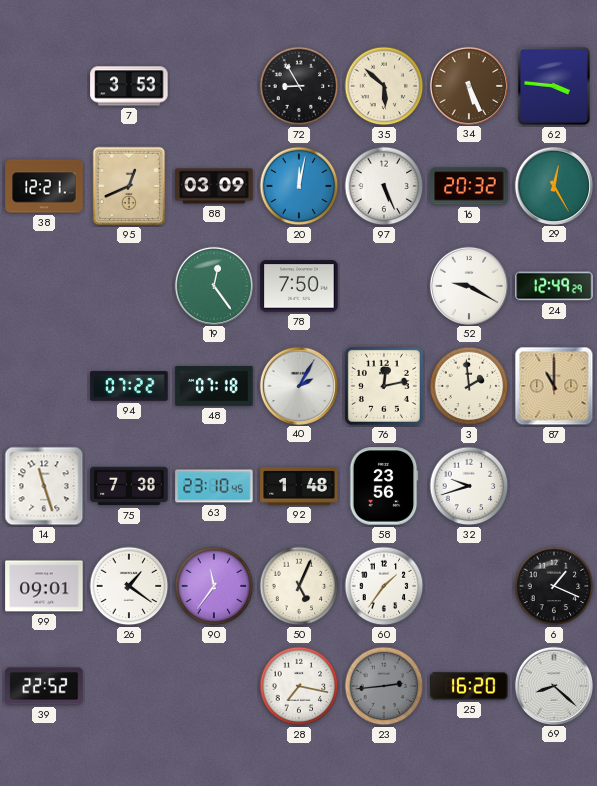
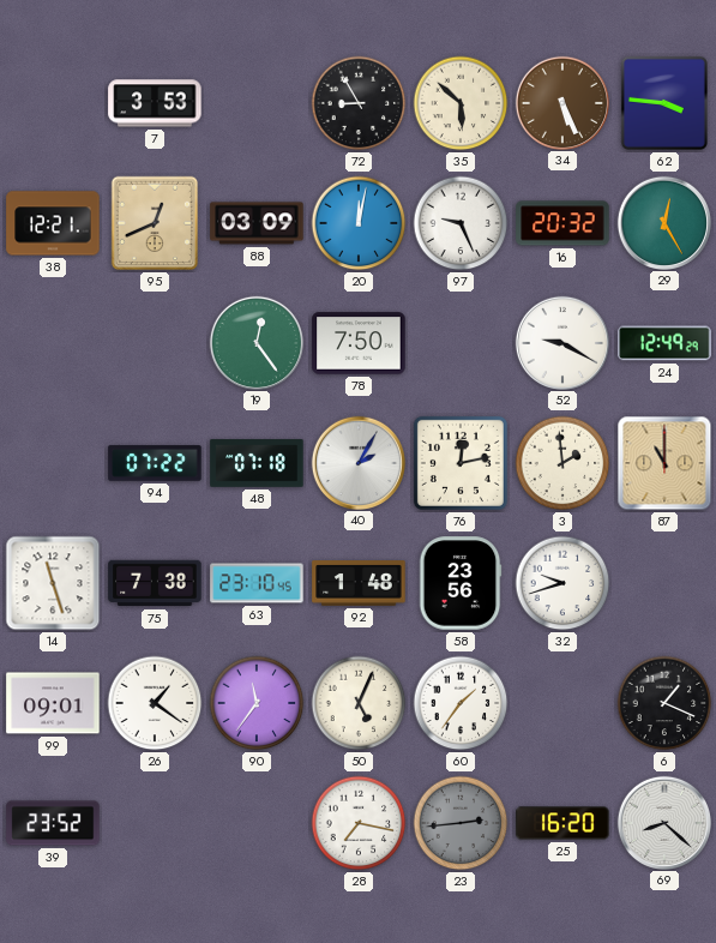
97: 5:26 -> 9:26
39: 22:52 -> 23:52
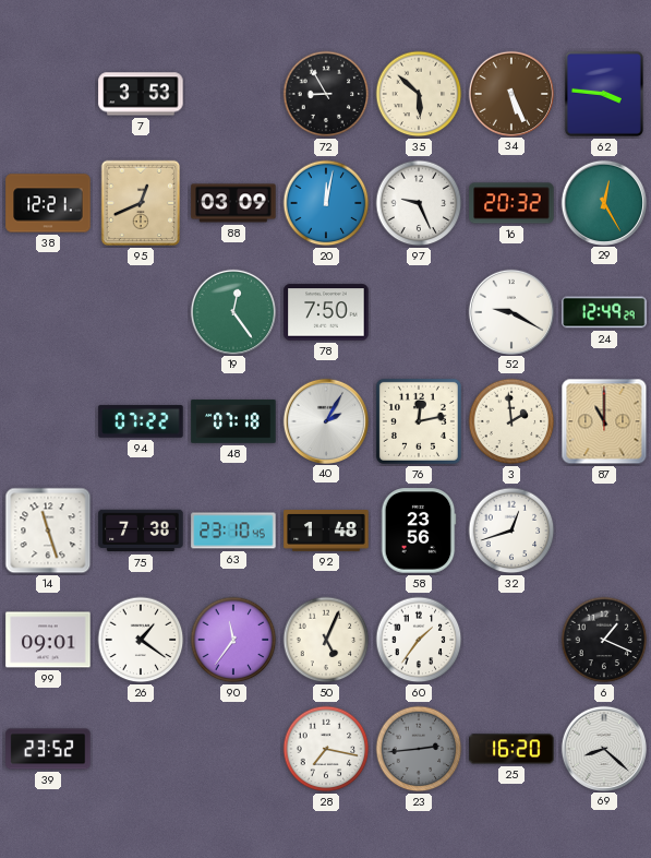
32: 9:42 -> 12:42
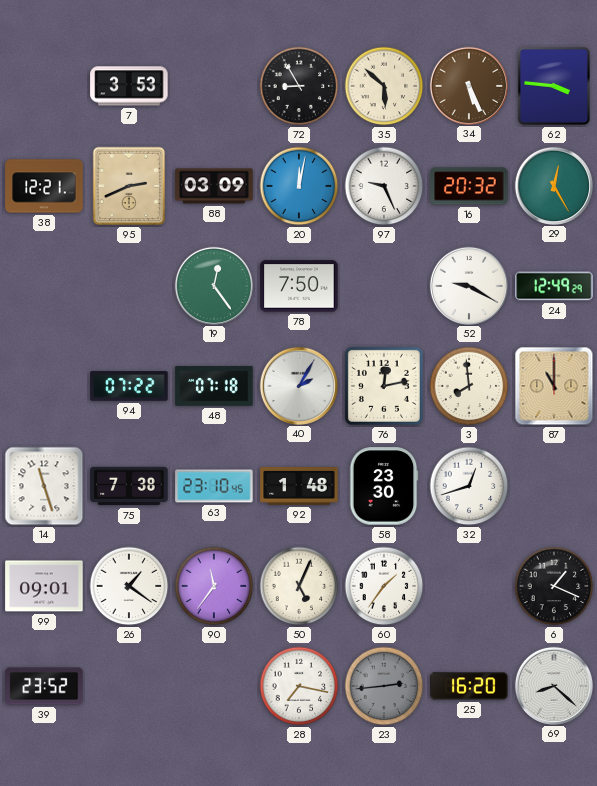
95: 12:41 -> 2:41
3: 1:59 -> 7:59
58: 23:56 -> 23:30
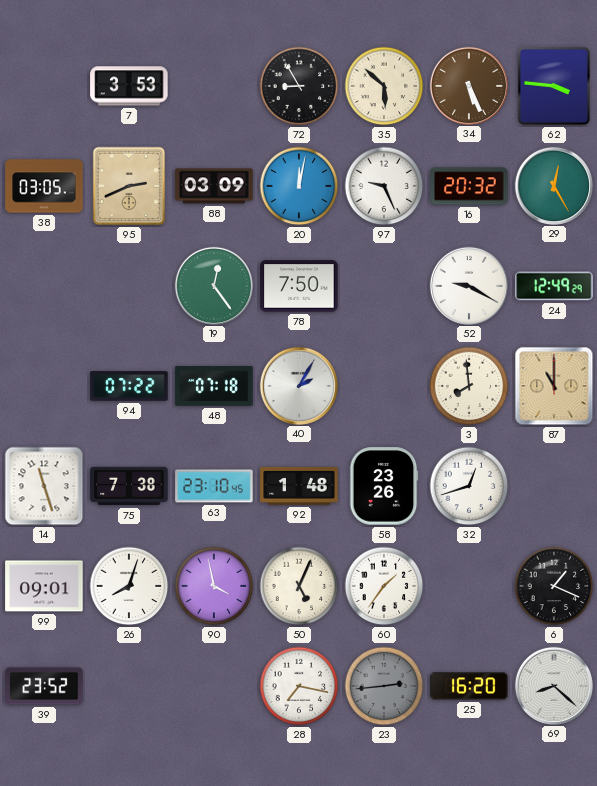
38: 12:21 -> 03:05
76: 12:13 -> none
58: 23:30 -> 23:26
26: 1:21 -> 8:03
90: 11:36 -> 3:58
